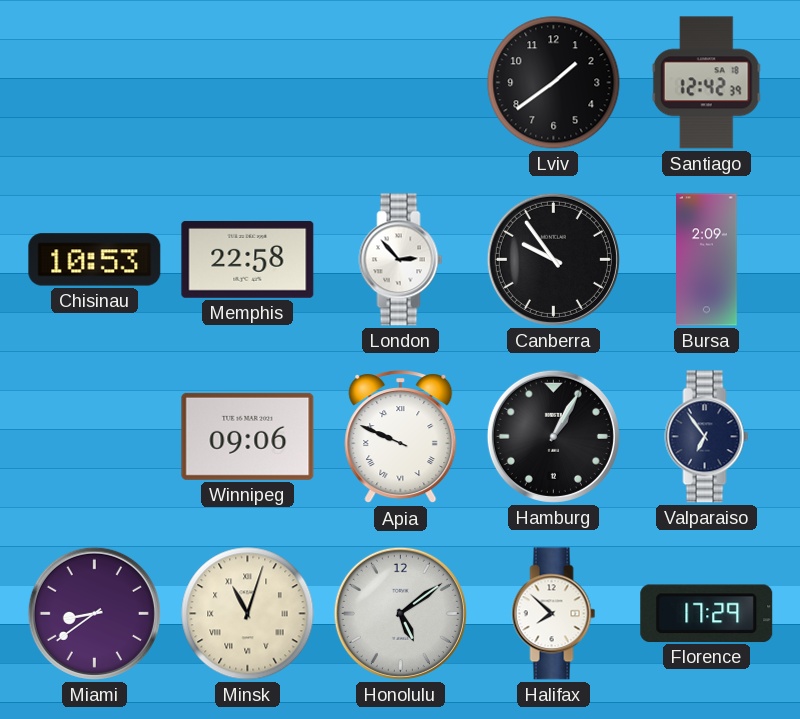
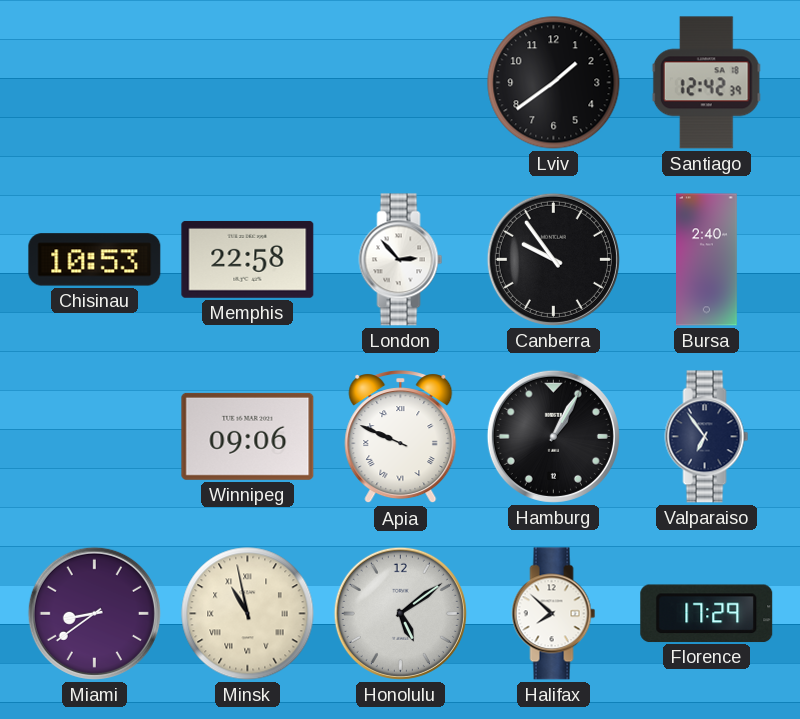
Bursa: 2:09 -> 2:40
Minsk: 11:03 -> 10:58
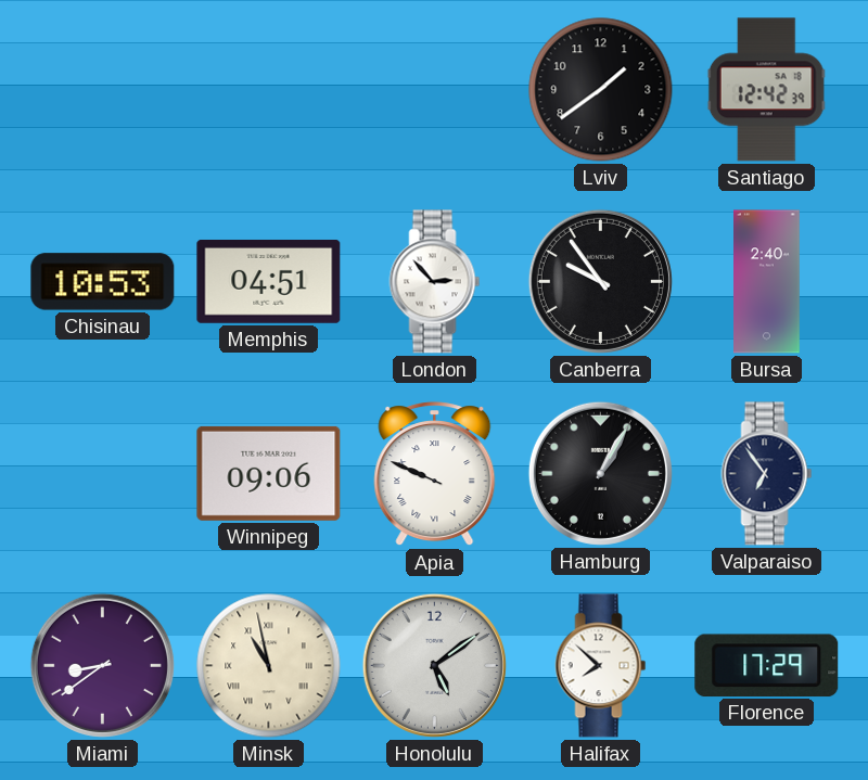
Memphis: 22:58 -> 04:51
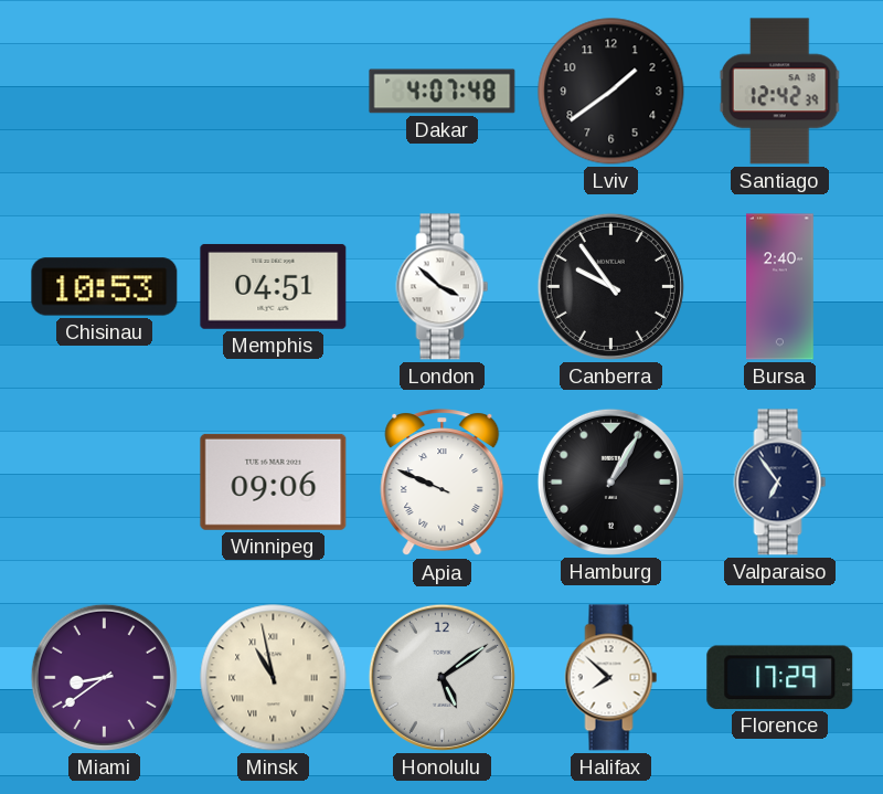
Dakar: none -> 4:07
London: 2:53 -> 3:52
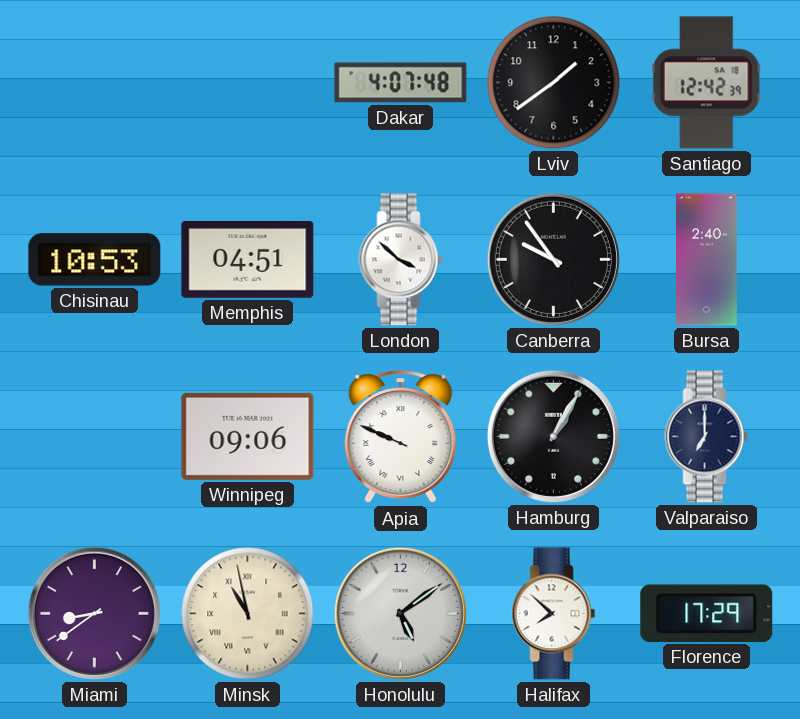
Valparaiso: 6:54 -> 7:00
